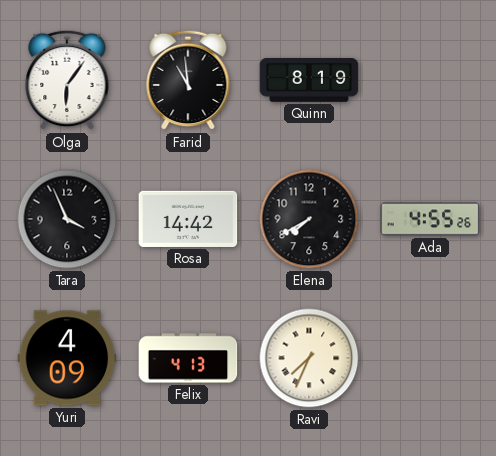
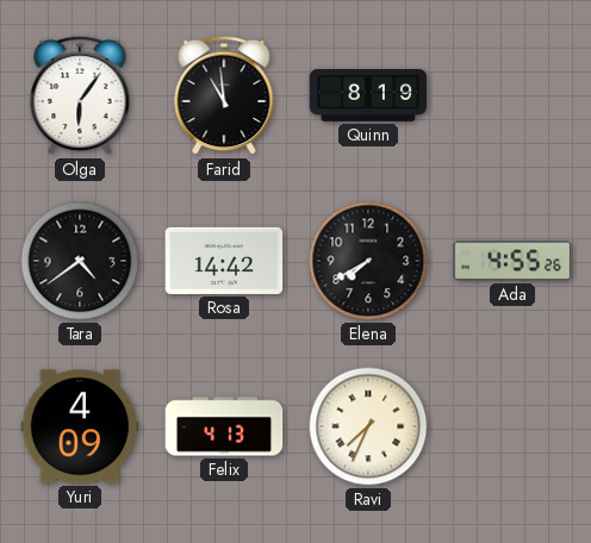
Tara: 3:56 -> 4:39
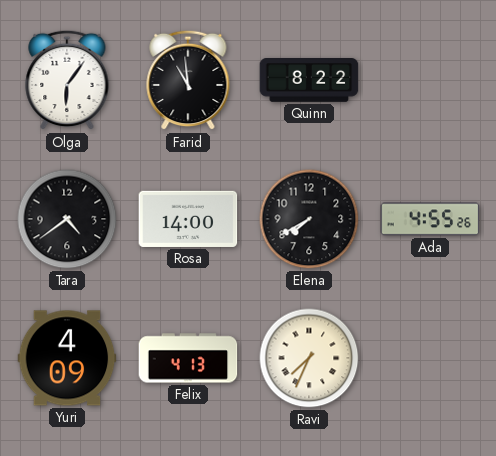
Quinn: 8:19 -> 8:22
Rosa: 14:42 -> 14:00
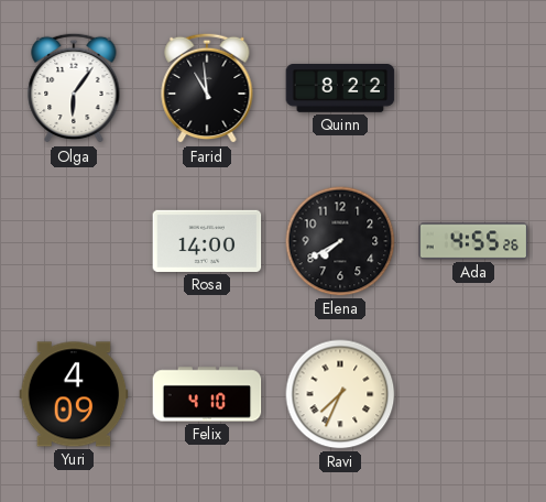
Tara: 4:39 -> none
Felix: 4:13 -> 4:10
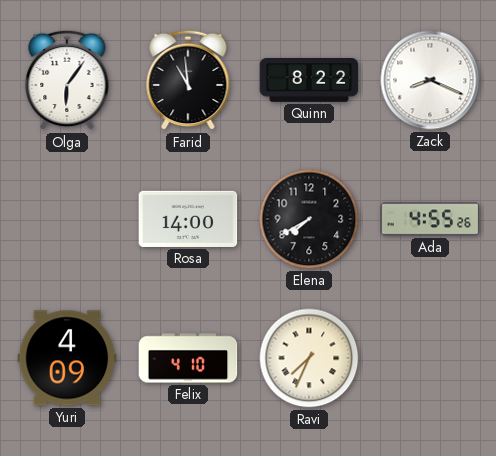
Zack: none -> 8:19
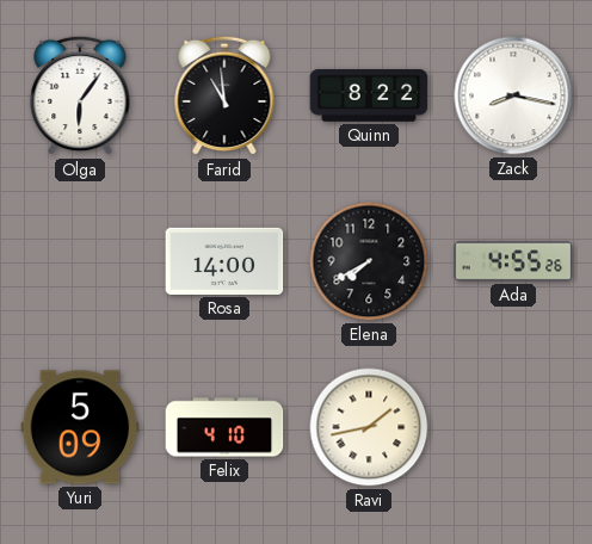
Zack: 8:19 -> 8:17
Yuri: 4:09 -> 5:09
Ravi: 7:34 -> 1:43
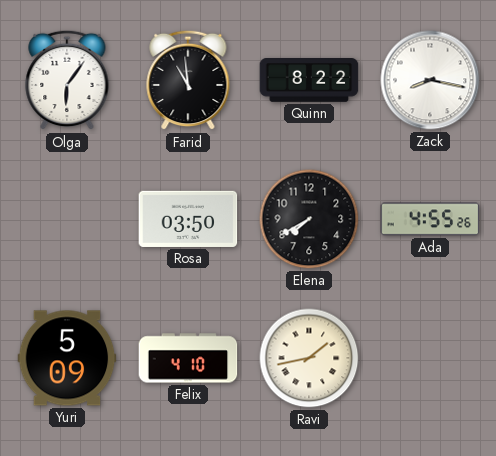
Rosa: 14:00 -> 03:50
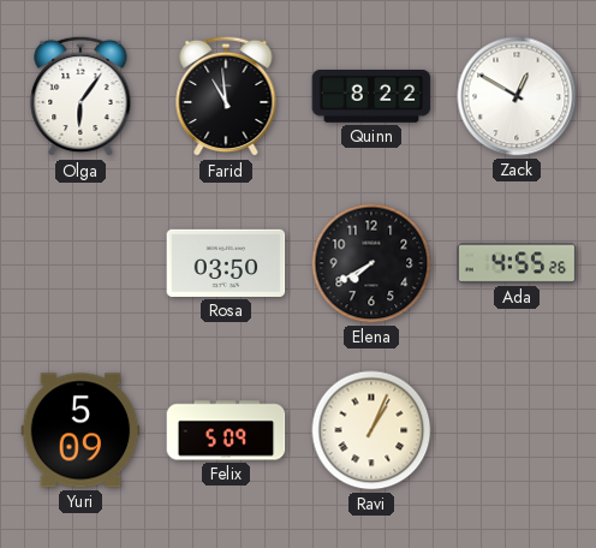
Zack: 8:17 -> 12:50
Felix: 4:10 -> 5:09
Ravi: 1:43 -> 1:04
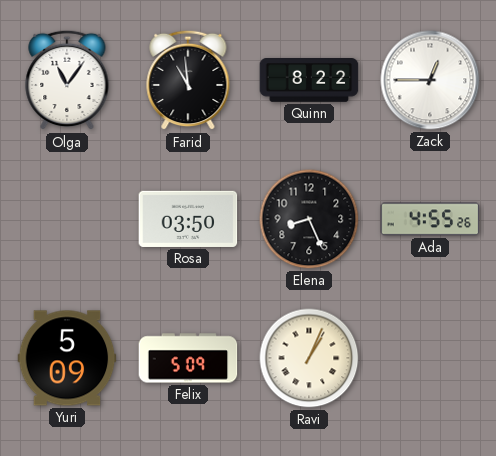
Olga: 6:06 -> 11:06
Zack: 12:50 -> 12:45
Elena: 7:40 -> 8:26
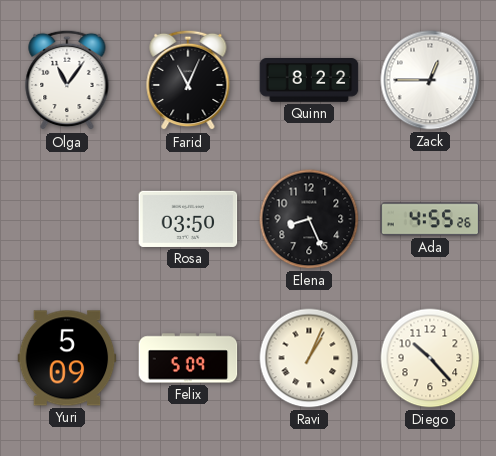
Farid: 10:59 -> 11:04
Diego: none -> 10:23
